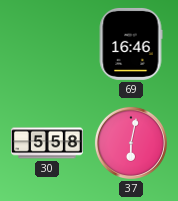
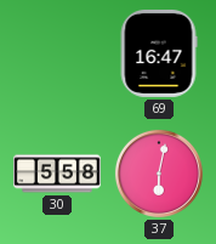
69: 16:46 -> 16:47
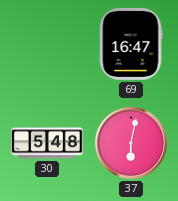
30: 5:58 -> 5:48
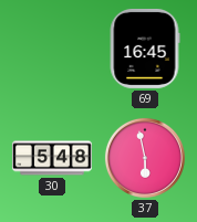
69: 16:47 -> 16:45
37: 6:02 -> 5:58
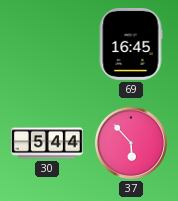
30: 5:48 -> 5:44
37: 5:58 -> 5:53
